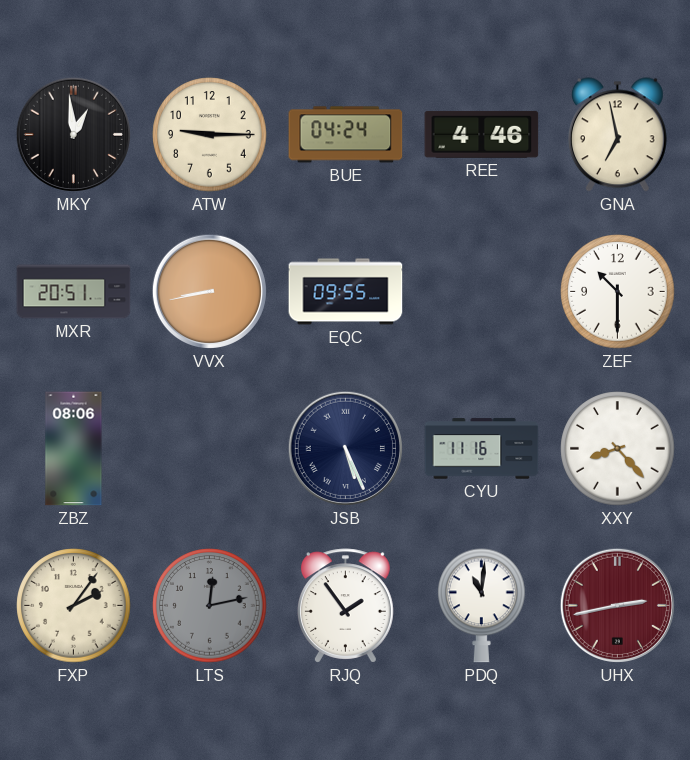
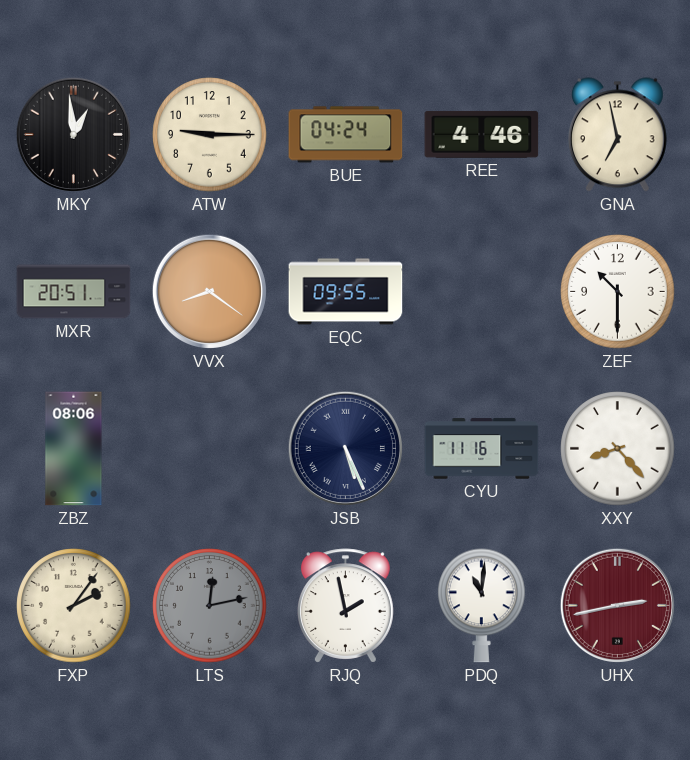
VVX: 8:43 -> 8:21
RJQ: 1:54 -> 1:58
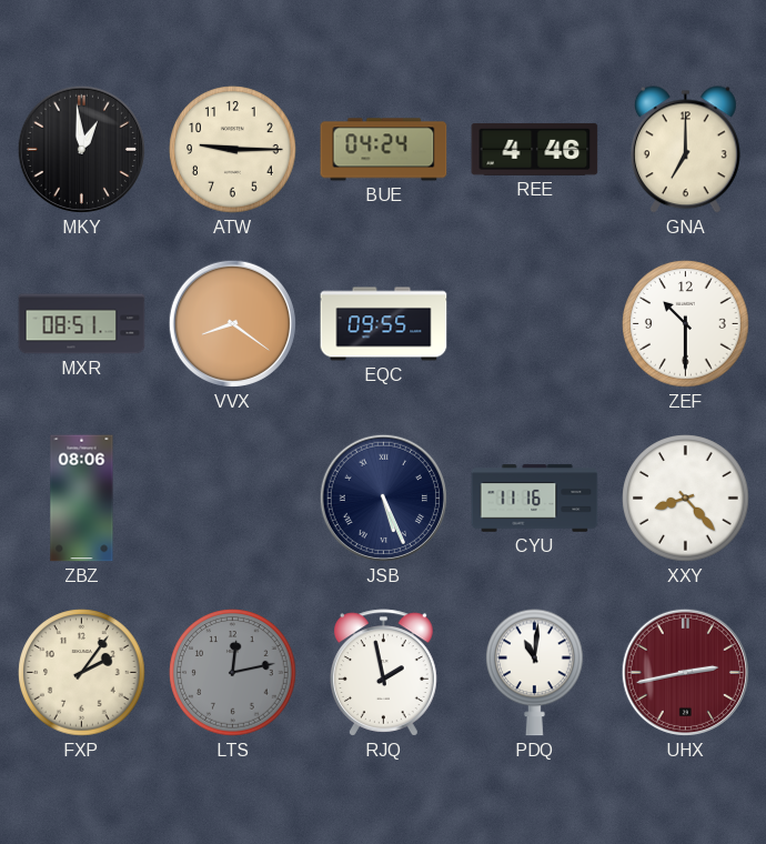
GNA: 6:58 -> 7:00
MXR: 20:51 -> 08:51
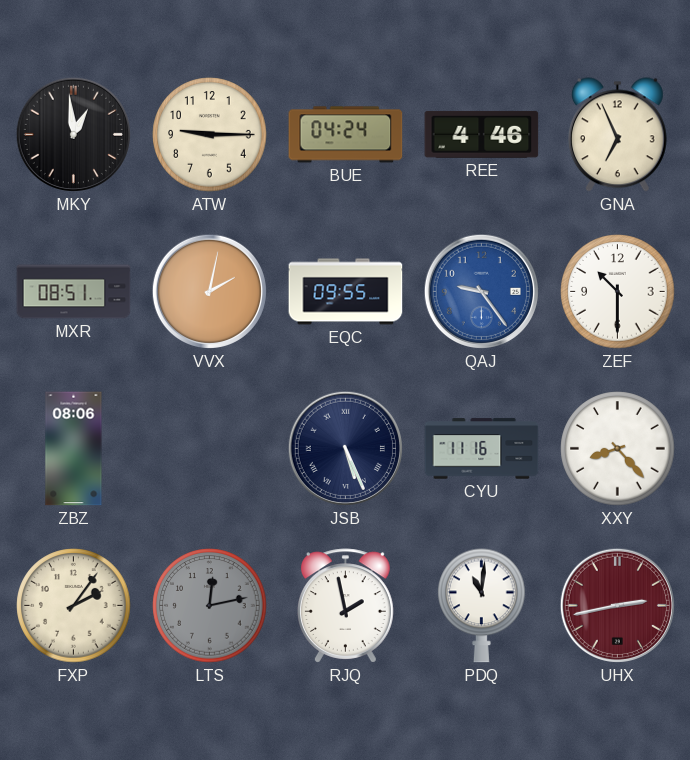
GNA: 7:00 -> 6:56
VVX: 8:21 -> 2:02
QAJ: none -> 9:24
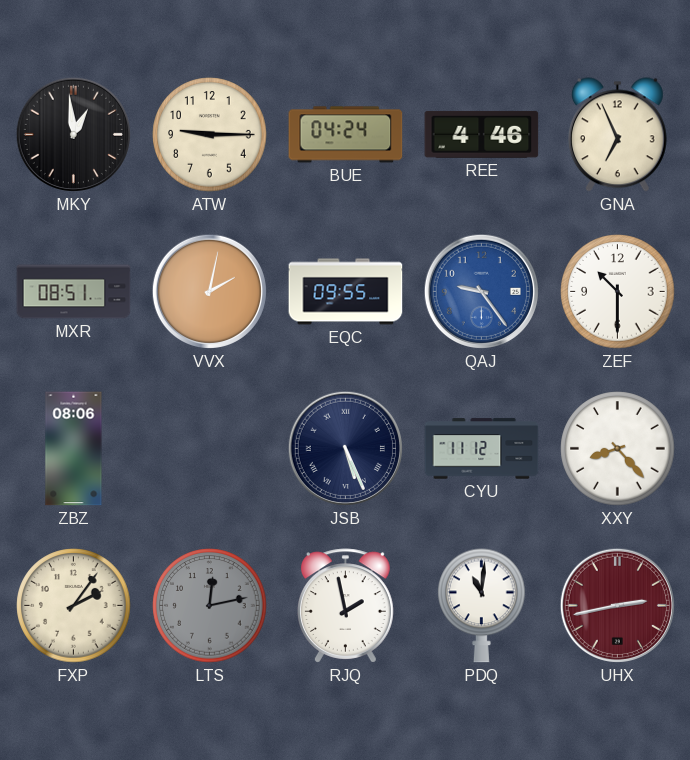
CYU: 11:16 -> 11:12
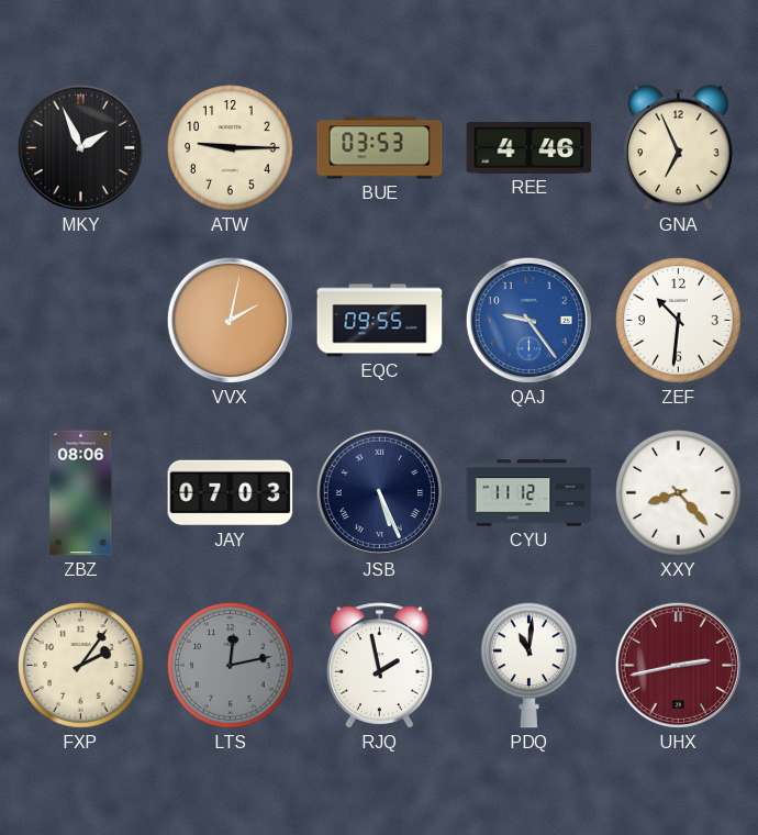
MKY: 12:59 -> 1:56
BUE: 04:24 -> 03:53
MXR: 08:51 -> none
ZEF: 10:30 -> 10:31
JAY: none -> 07:03
